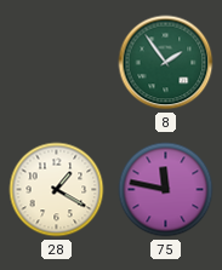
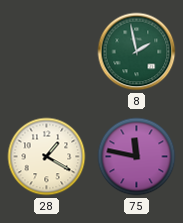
8: 1:54 -> 1:58
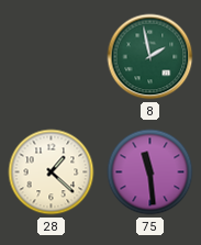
28: 1:20 -> 1:22
75: 11:47 -> 11:29
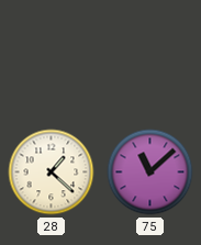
8: 1:58 -> none
75: 11:29 -> 11:08
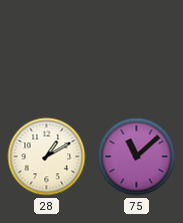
28: 1:22 -> 1:10
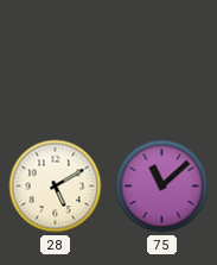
28: 1:10 -> 5:10
